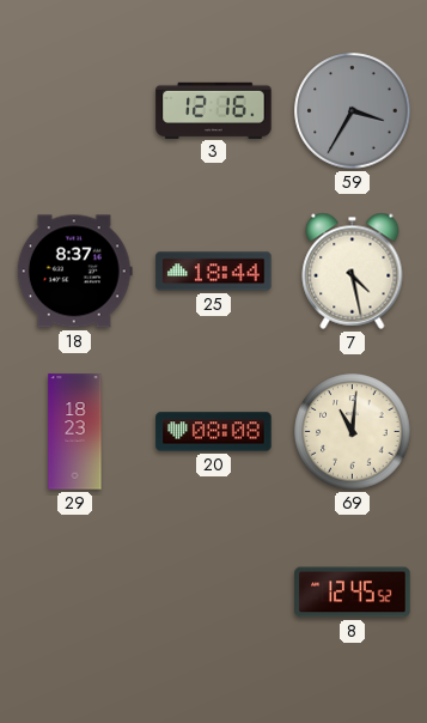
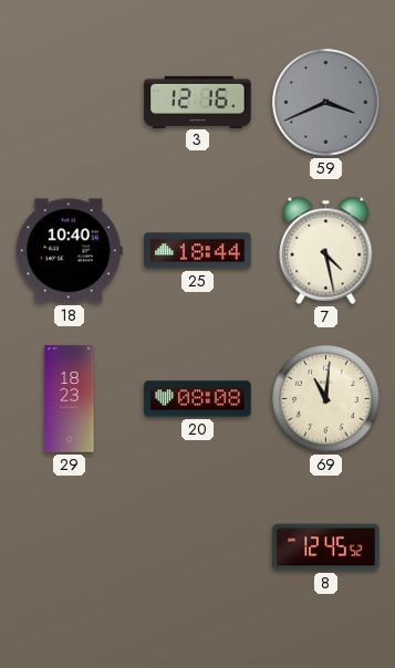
59: 3:35 -> 3:41
18: 8:37 -> 10:40
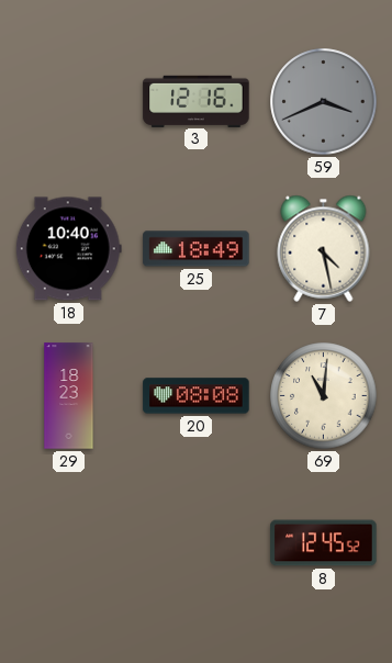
25: 18:44 -> 18:49
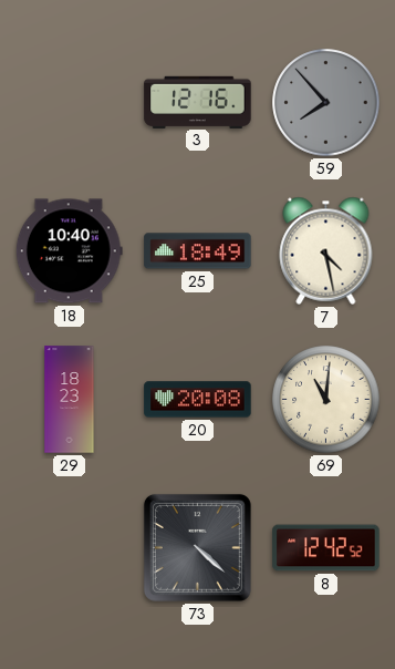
59: 3:41 -> 7:53
20: 08:08 -> 20:08
73: none -> 4:22
8: 12:45 -> 12:42
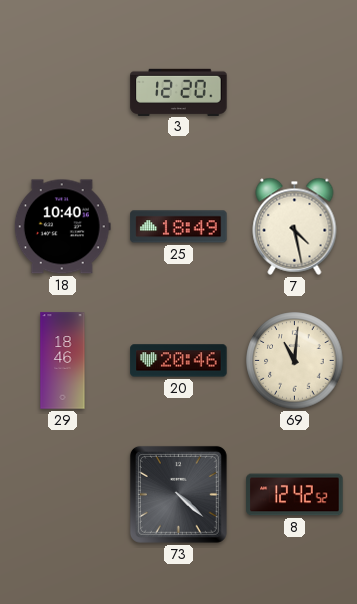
3: 12:16 -> 12:20
59: 7:53 -> none
29: 18:23 -> 18:46
20: 20:08 -> 20:46
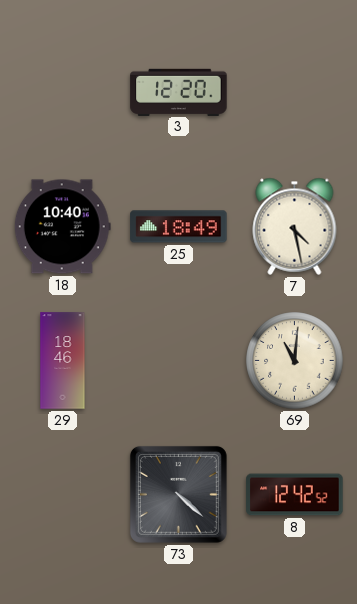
20: 20:46 -> none
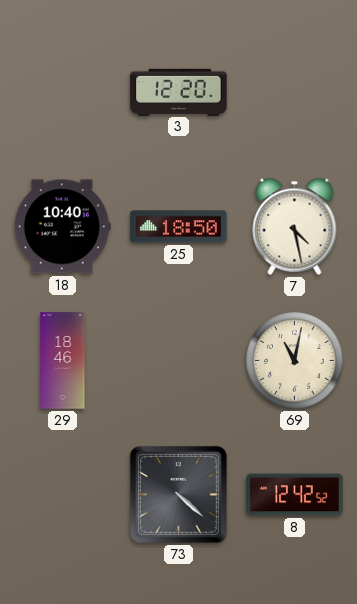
25: 18:49 -> 18:50
69: 11:01 -> 11:02
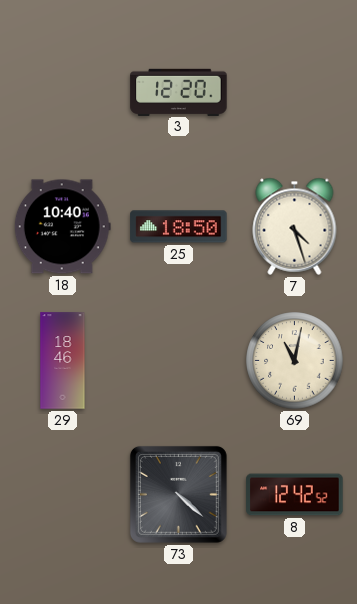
7: 4:28 -> 4:27
